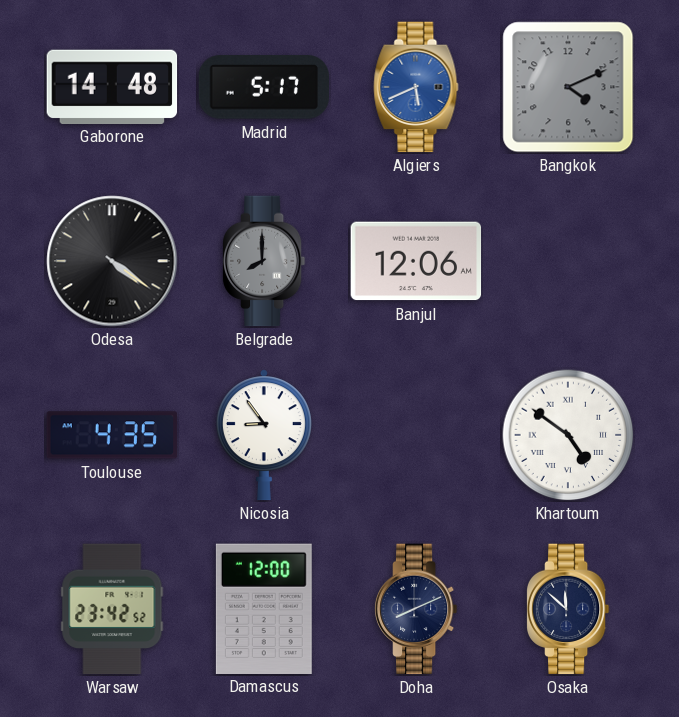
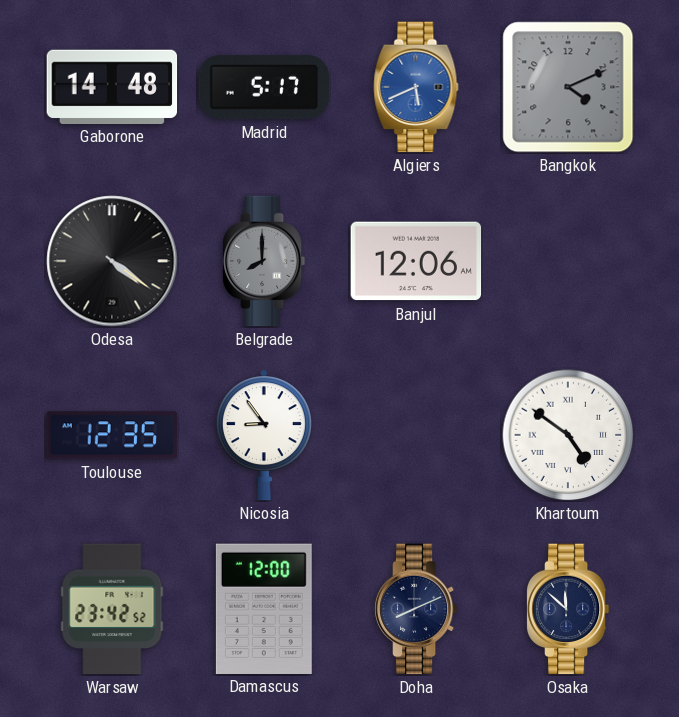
Toulouse: 4:35 -> 12:35
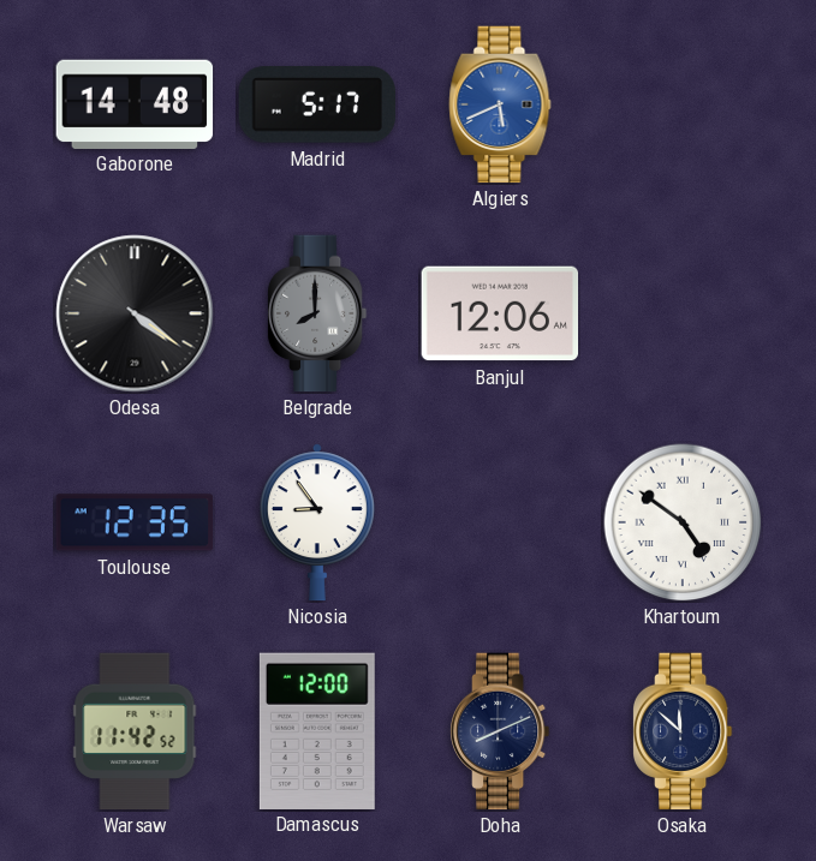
Bangkok: 4:11 -> none
Warsaw: 23:42 -> 11:42
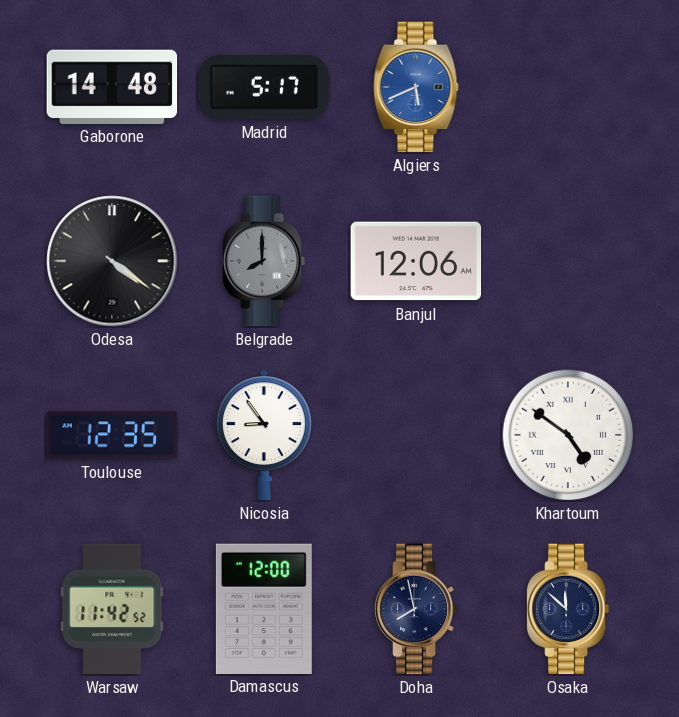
Doha: 8:11 -> 7:58
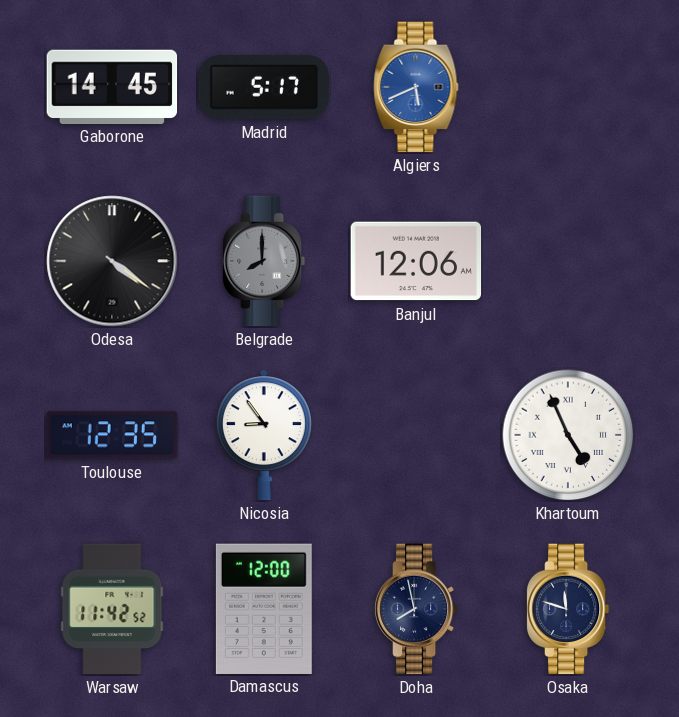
Gaborone: 14:48 -> 14:45
Khartoum: 4:51 -> 4:56
Osaka: 11:52 -> 11:48
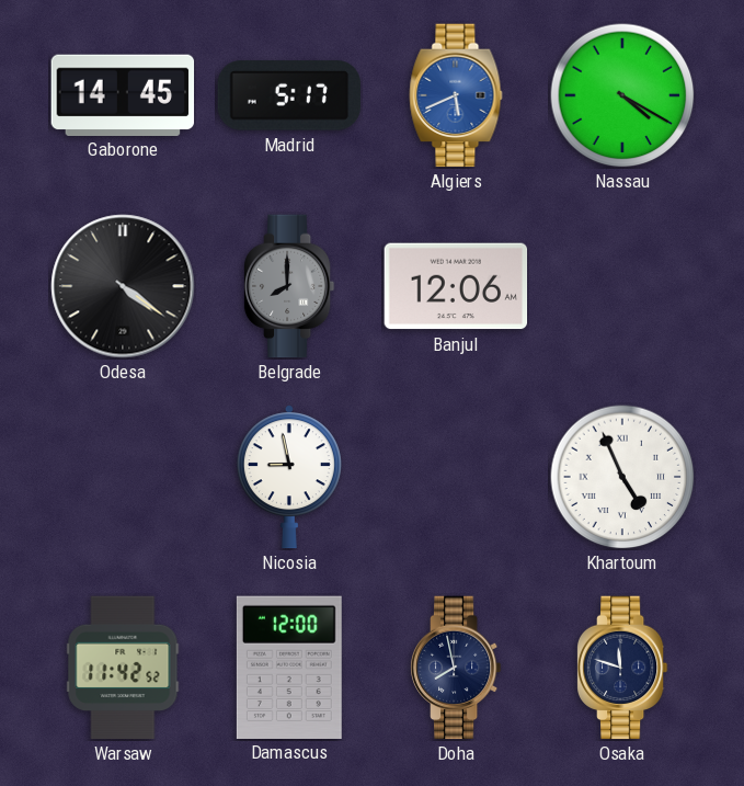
Nassau: none -> 4:20
Toulouse: 12:35 -> none
Nicosia: 8:54 -> 8:58
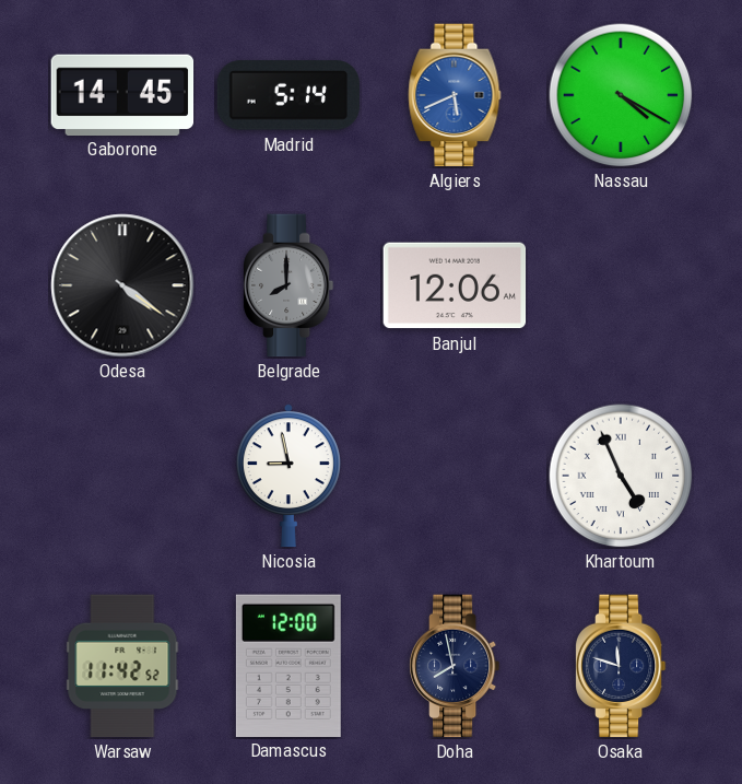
Madrid: 5:17 -> 5:14
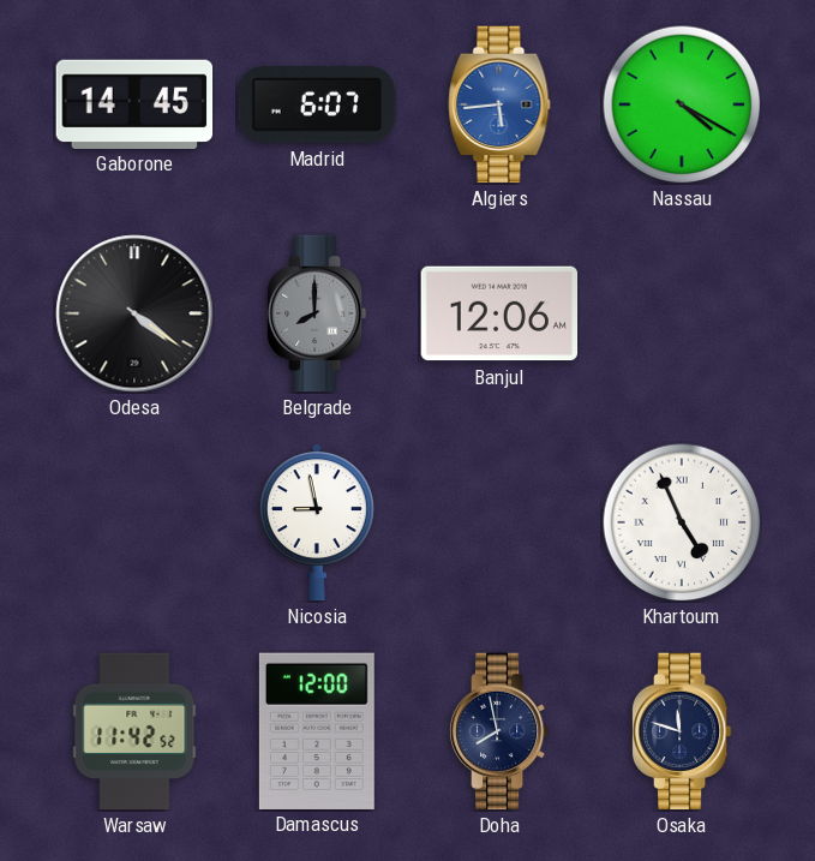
Madrid: 5:14 -> 6:07
Algiers: 5:41 -> 5:44
